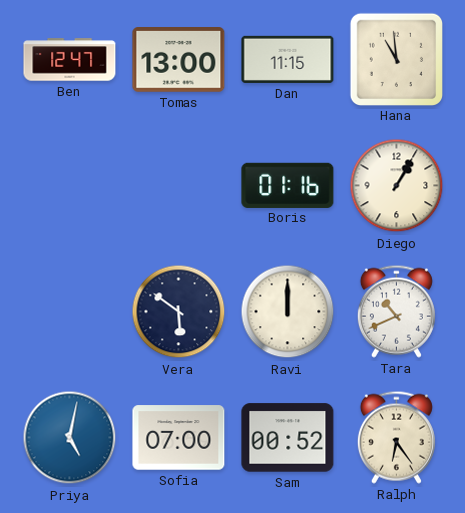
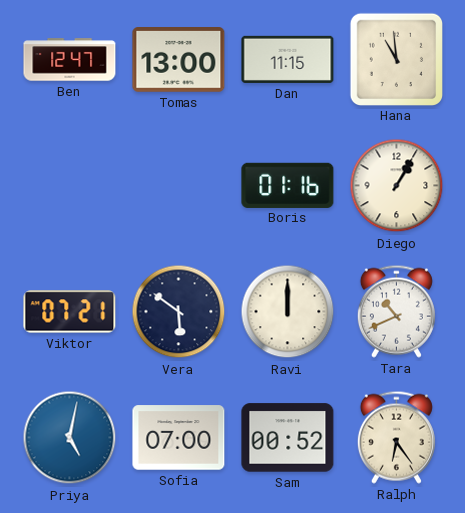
Viktor: none -> 07:21
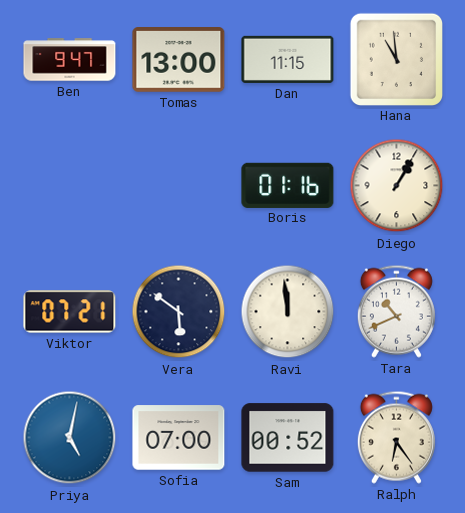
Ben: 12:47 -> 9:47
Ravi: 12:00 -> 11:59
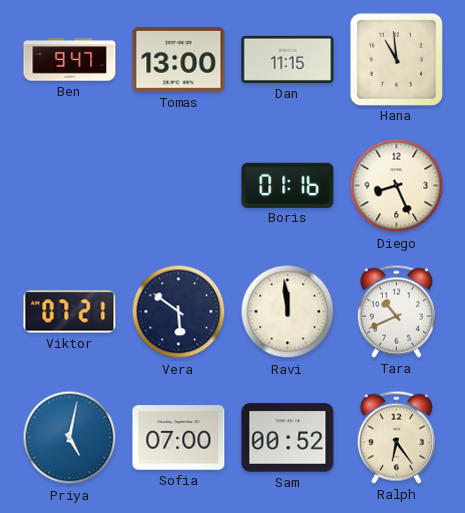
Diego: 1:05 -> 8:26
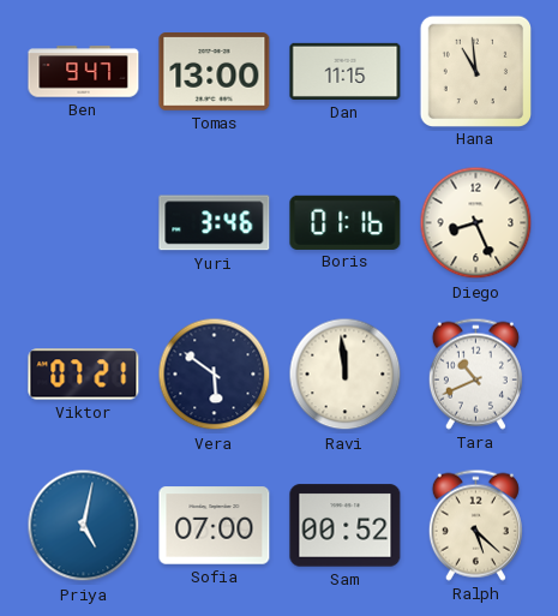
Yuri: none -> 3:46
Ralph: 6:24 -> 5:22
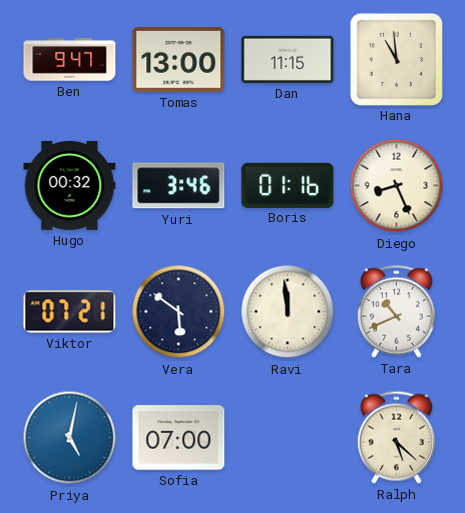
Hugo: none -> 00:32
Sam: 00:52 -> none
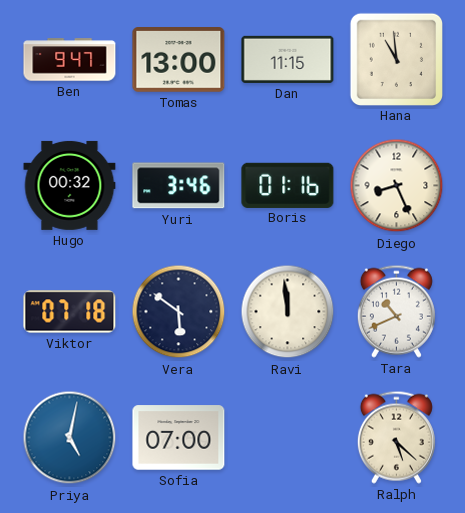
Viktor: 07:21 -> 07:18
